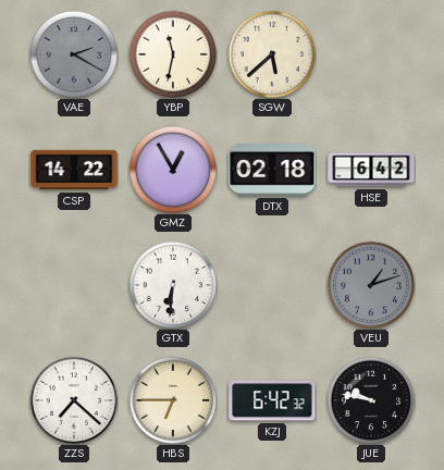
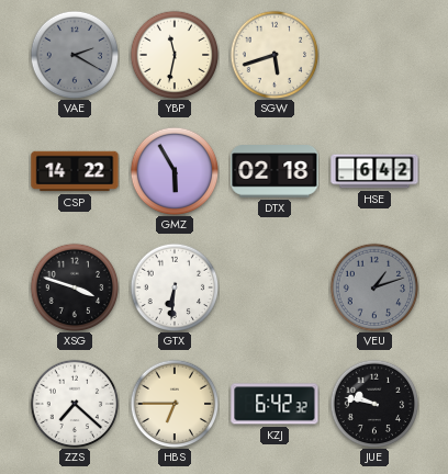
SGW: 5:38 -> 5:42
GMZ: 12:55 -> 5:55
XSG: none -> 3:48
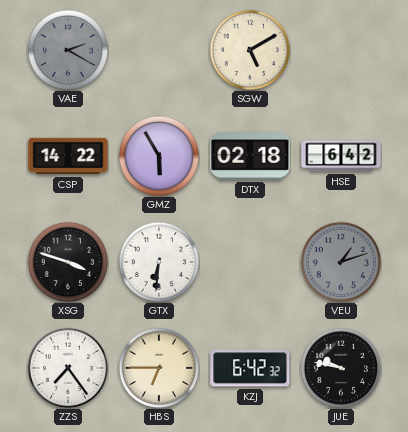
YBP: 11:32 -> none
SGW: 5:42 -> 5:10
ZZS: 7:22 -> 7:24
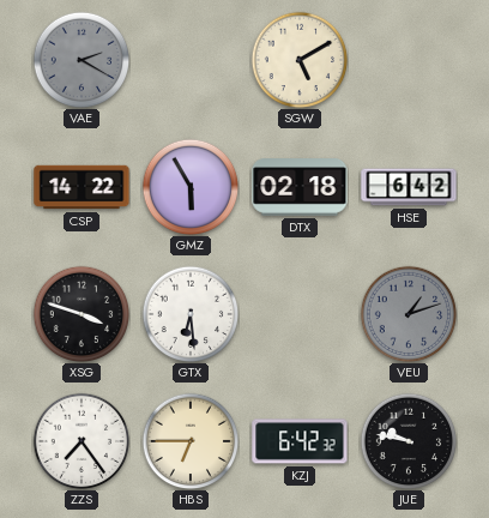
GTX: 6:31 -> 6:29
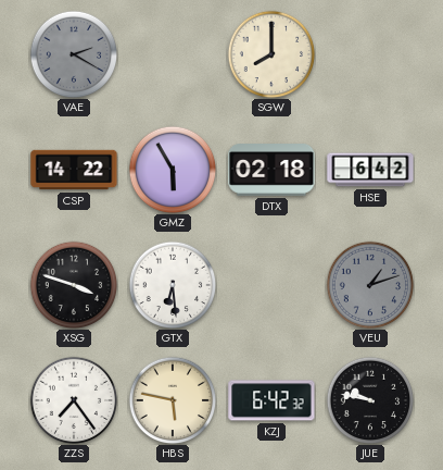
SGW: 5:10 -> 8:00
HBS: 6:45 -> 5:47
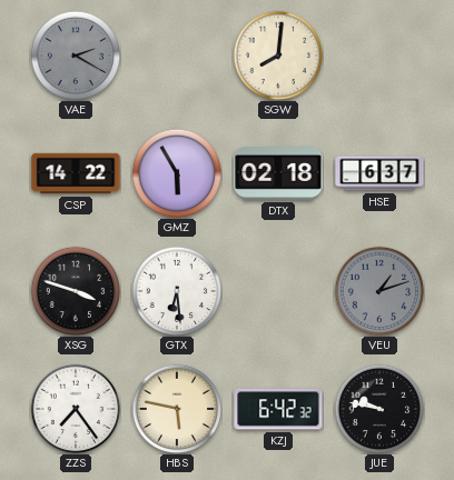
SGW: 8:00 -> 8:01
HSE: 6:42 -> 6:37
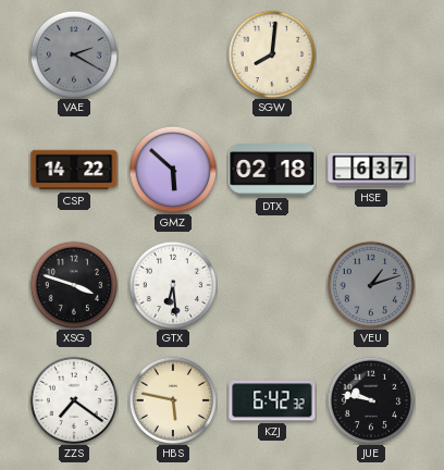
GMZ: 5:55 -> 5:52
ZZS: 7:24 -> 7:21
